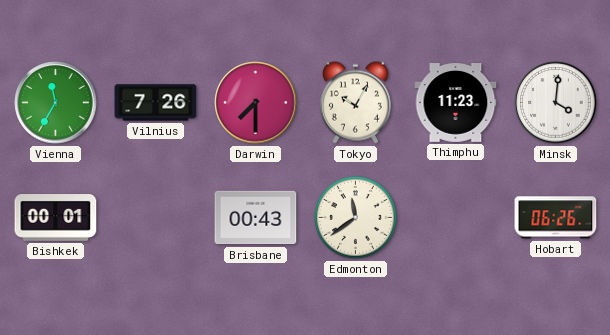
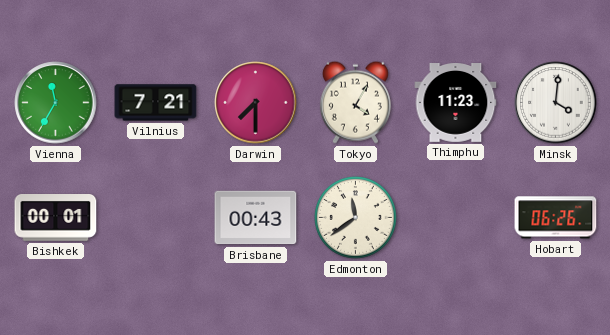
Vilnius: 7:26 -> 7:21
Tokyo: 10:05 -> 4:05
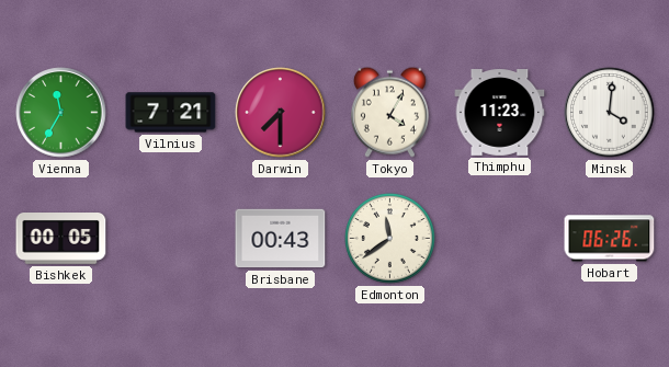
Bishkek: 00:01 -> 00:05
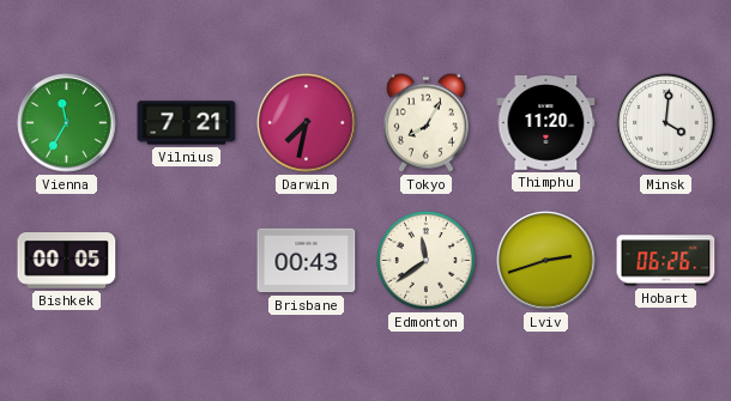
Darwin: 7:30 -> 7:32
Tokyo: 4:05 -> 8:05
Thimphu: 11:23 -> 11:20
Lviv: none -> 2:42
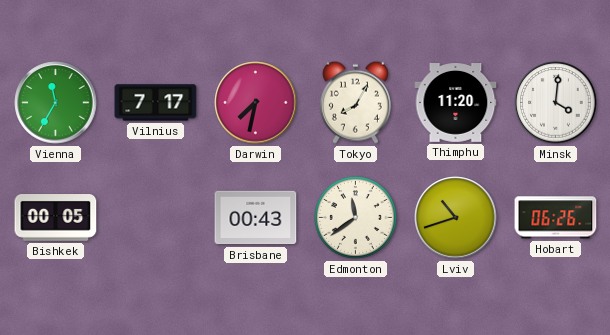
Vilnius: 7:21 -> 7:17
Lviv: 2:42 -> 10:42
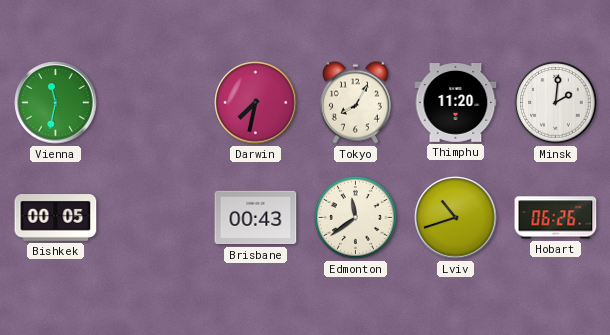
Vienna: 11:35 -> 11:32
Vilnius: 7:17 -> none
Minsk: 4:01 -> 2:01
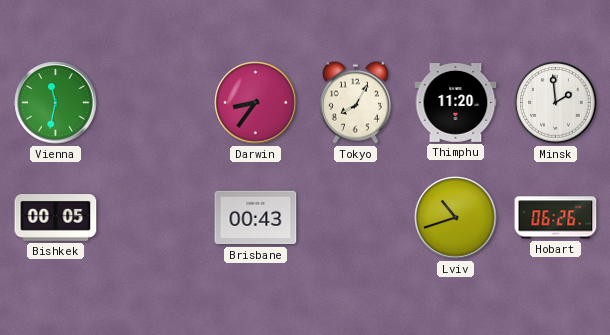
Darwin: 7:32 -> 8:36
Minsk: 2:01 -> 1:59
Edmonton: 11:39 -> none
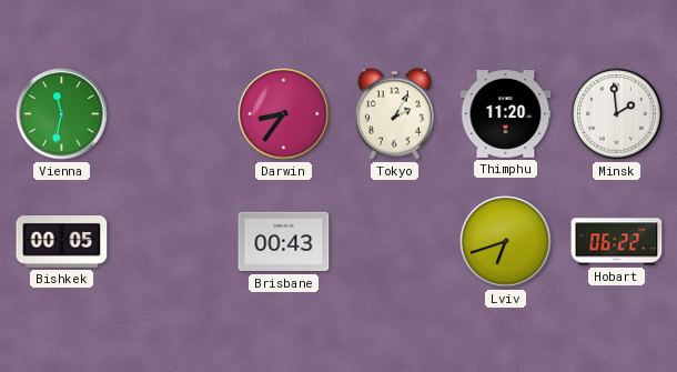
Tokyo: 8:05 -> 2:05
Lviv: 10:42 -> 6:42
Hobart: 06:26 -> 06:22
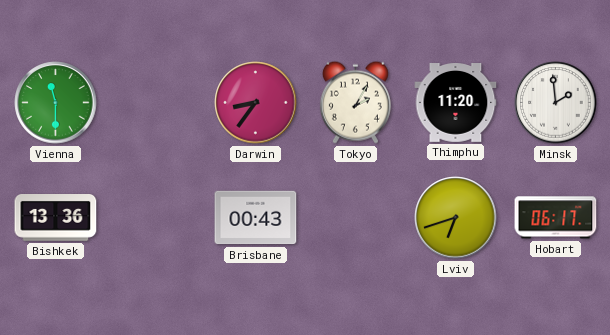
Vienna: 11:32 -> 11:30
Bishkek: 00:05 -> 13:36
Hobart: 06:22 -> 06:17
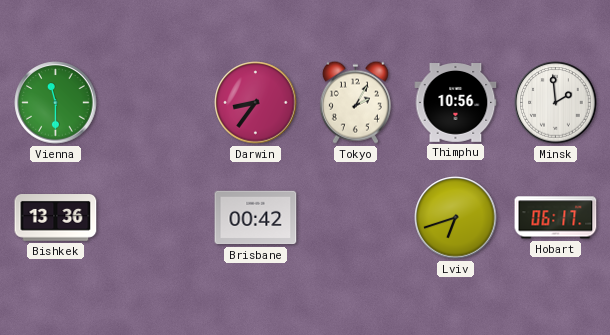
Thimphu: 11:20 -> 10:56
Brisbane: 00:43 -> 00:42
